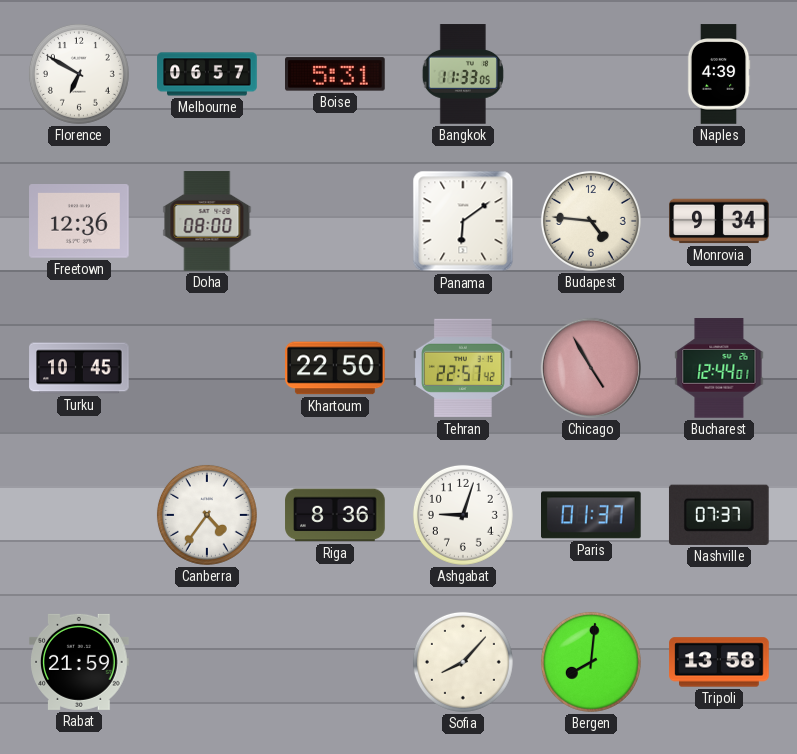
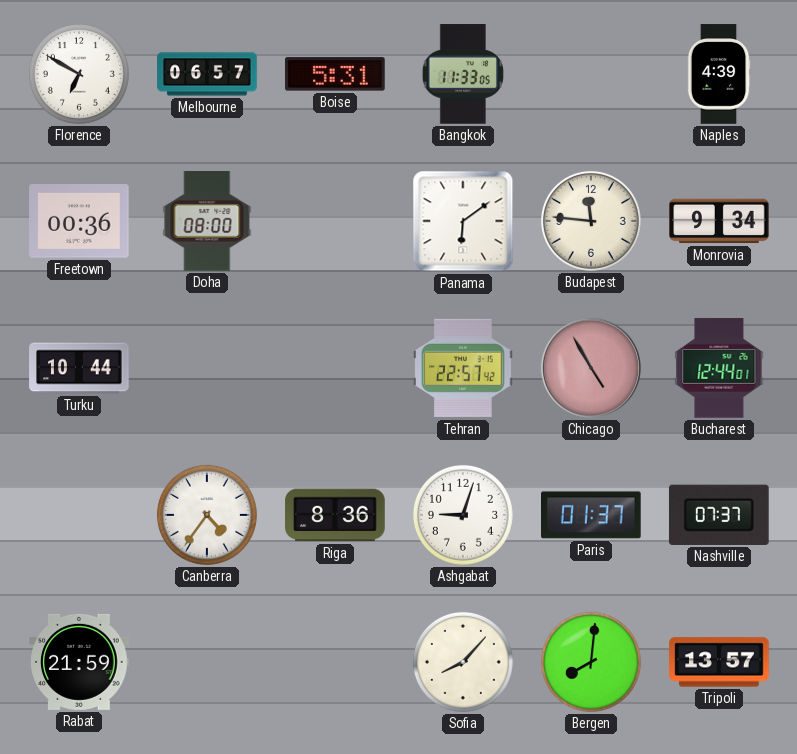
Freetown: 12:36 -> 00:36
Budapest: 4:46 -> 11:46
Turku: 10:45 -> 10:44
Khartoum: 22:50 -> none
Tripoli: 13:58 -> 13:57
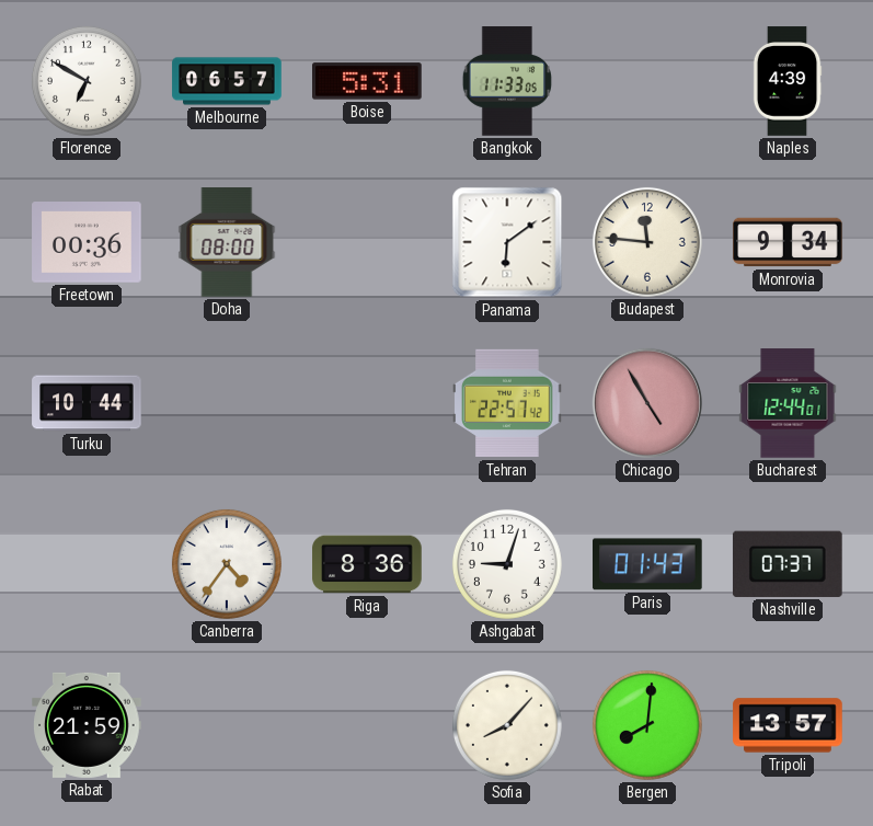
Paris: 01:37 -> 01:43
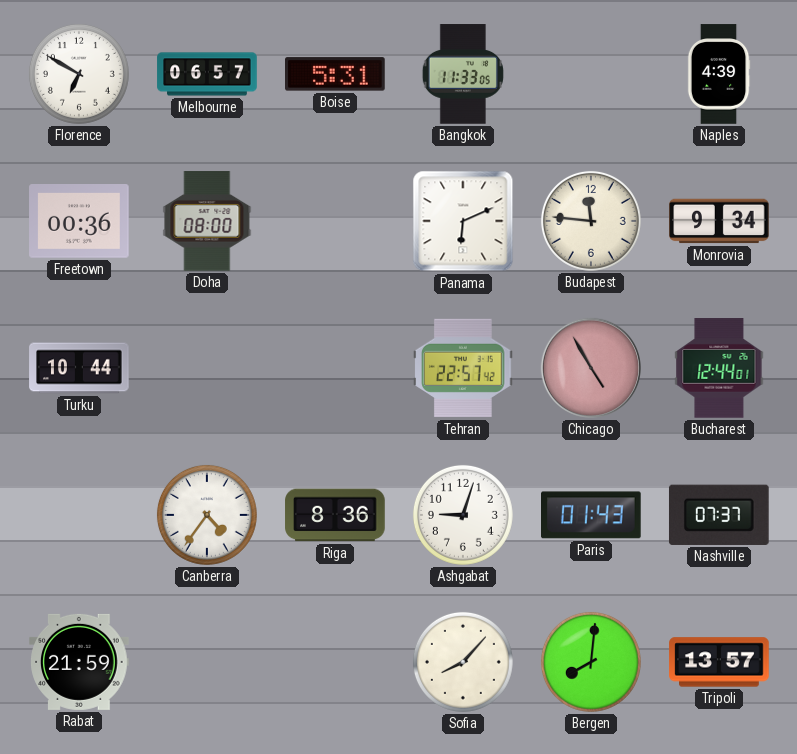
Panama: 6:09 -> 6:11
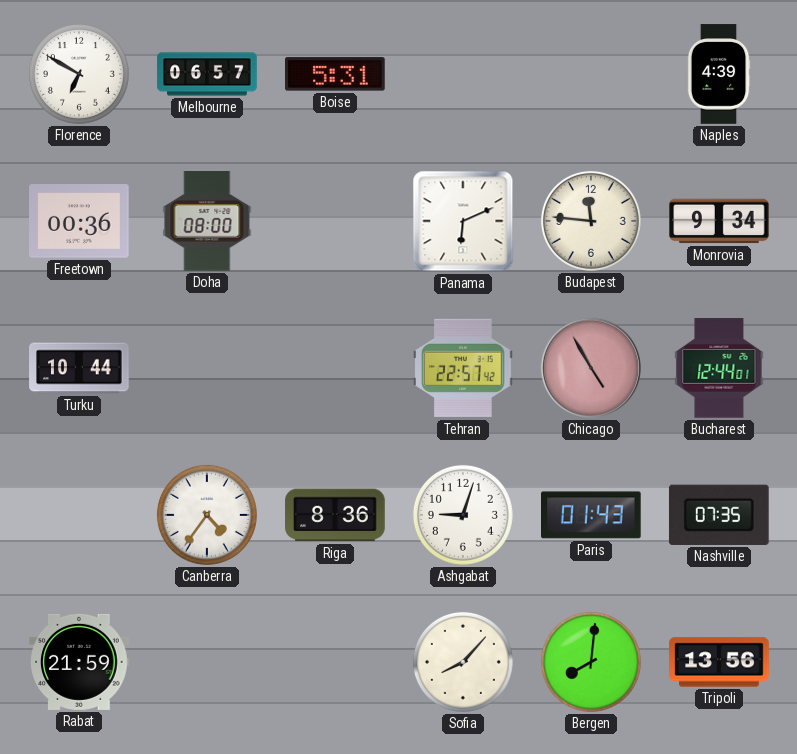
Bangkok: 11:33 -> none
Nashville: 07:37 -> 07:35
Tripoli: 13:57 -> 13:56
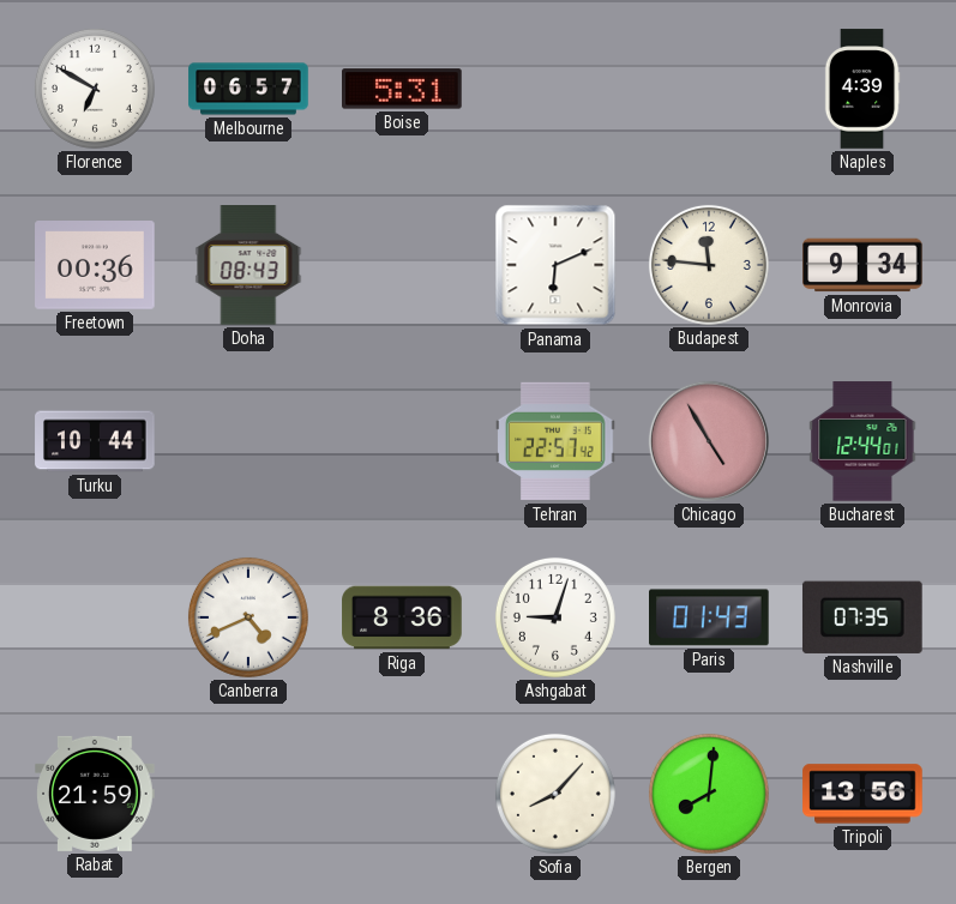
Doha: 08:00 -> 08:43
Canberra: 4:36 -> 4:41
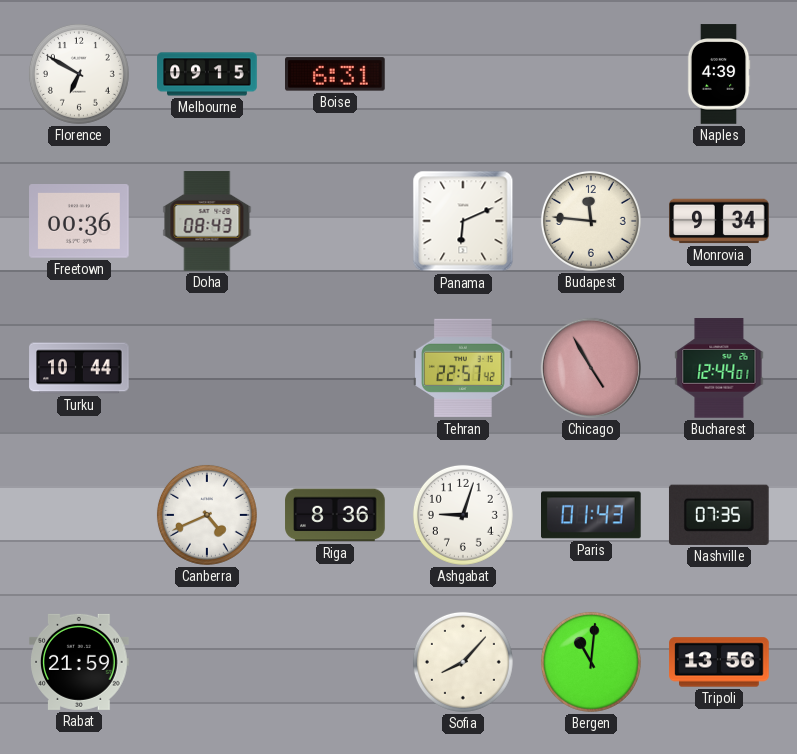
Melbourne: 06:57 -> 09:15
Boise: 5:31 -> 6:31
Bergen: 8:01 -> 11:01
